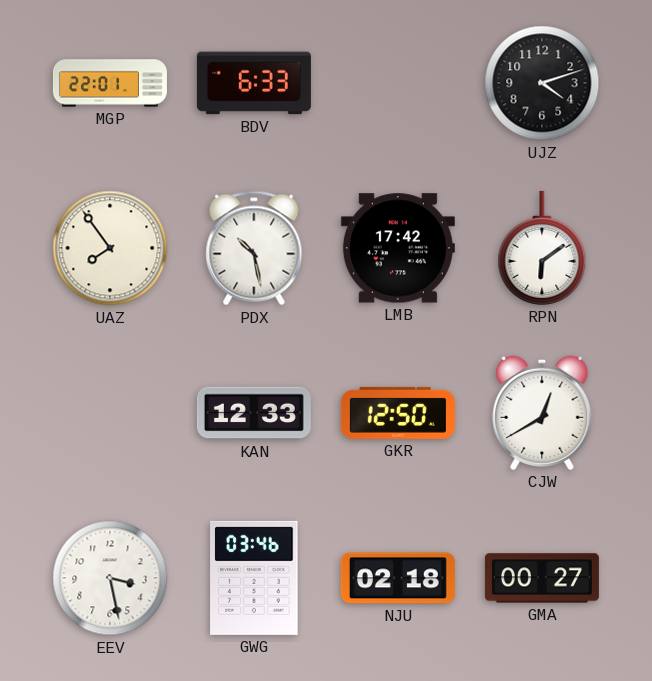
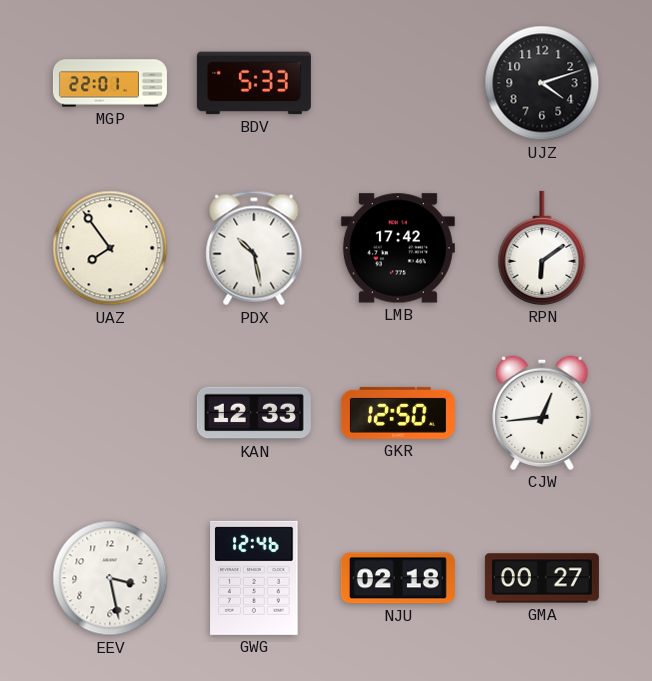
BDV: 6:33 -> 5:33
CJW: 12:40 -> 12:44
GWG: 03:46 -> 12:46
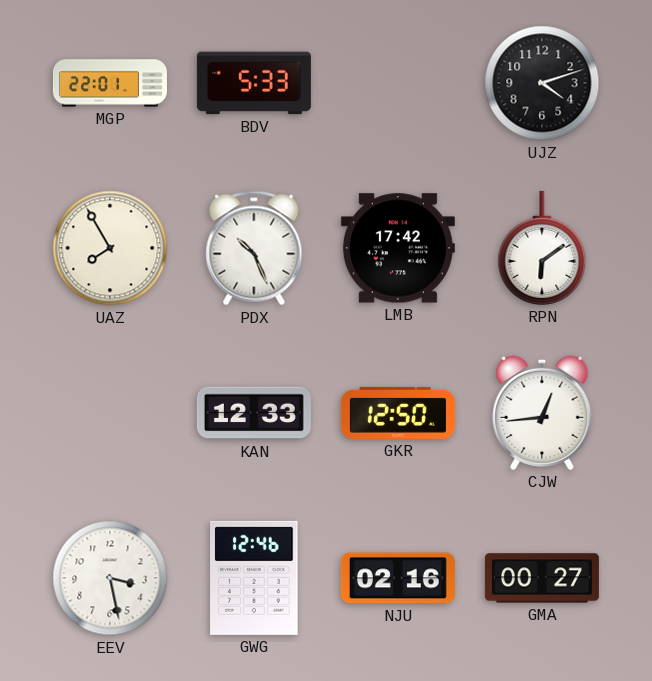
UAZ: 7:54 -> 7:55
PDX: 10:28 -> 10:26
NJU: 02:18 -> 02:16
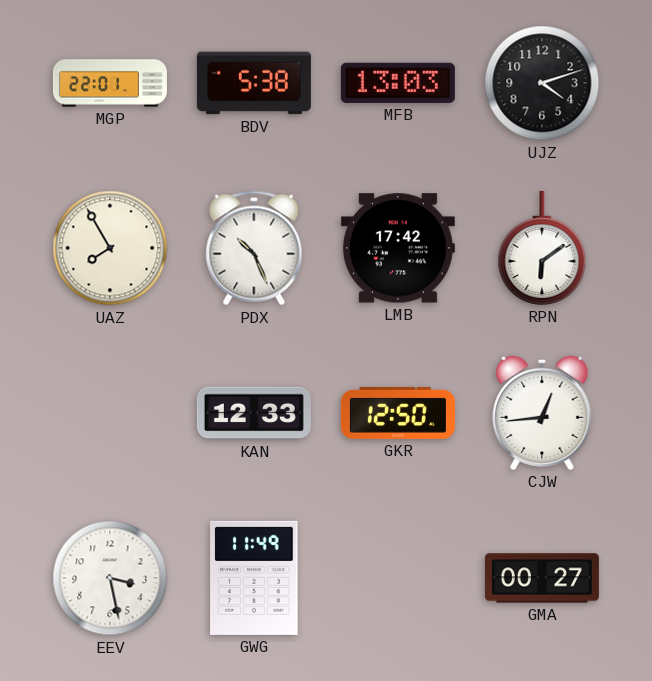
BDV: 5:33 -> 5:38
MFB: none -> 13:03
GWG: 12:46 -> 11:49
NJU: 02:16 -> none
